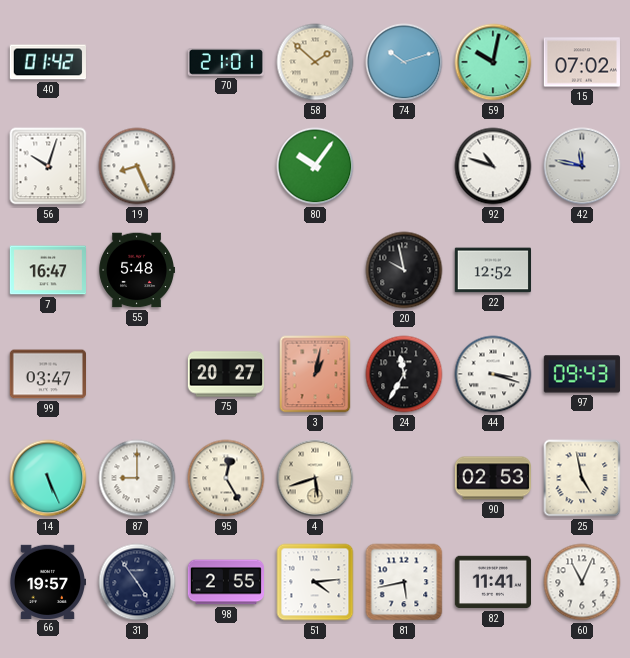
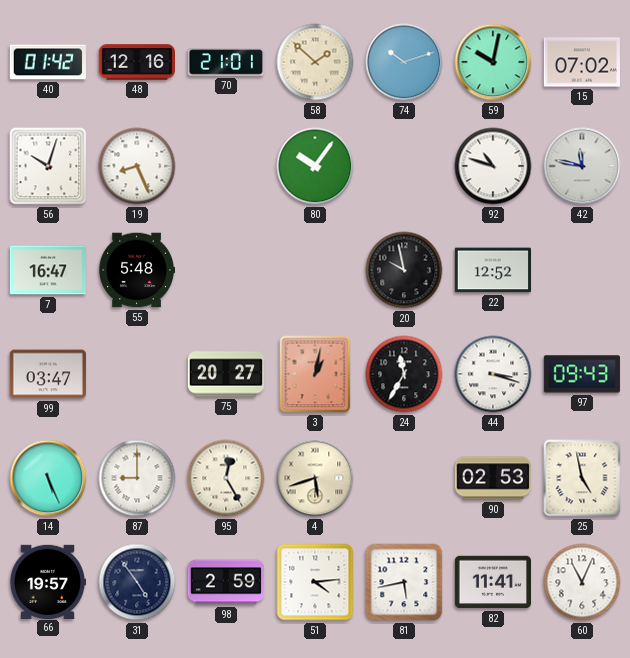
48: none -> 12:16
98: 2:55 -> 2:59
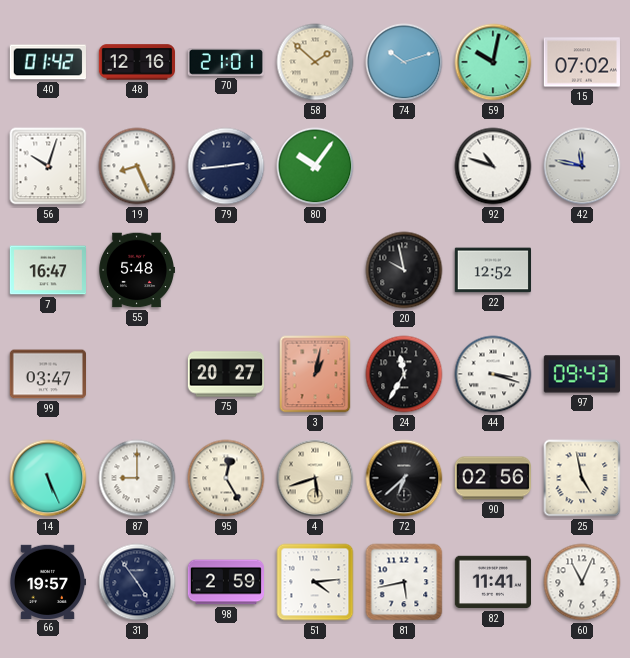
79: none -> 2:44
72: none -> 6:38
90: 02:53 -> 02:56
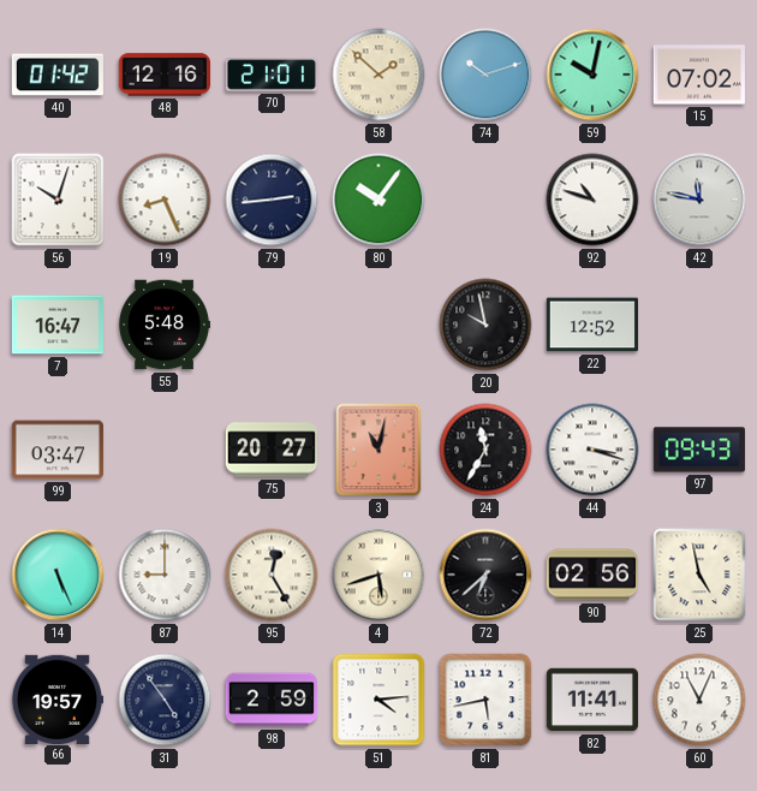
3: 1:02 -> 11:02
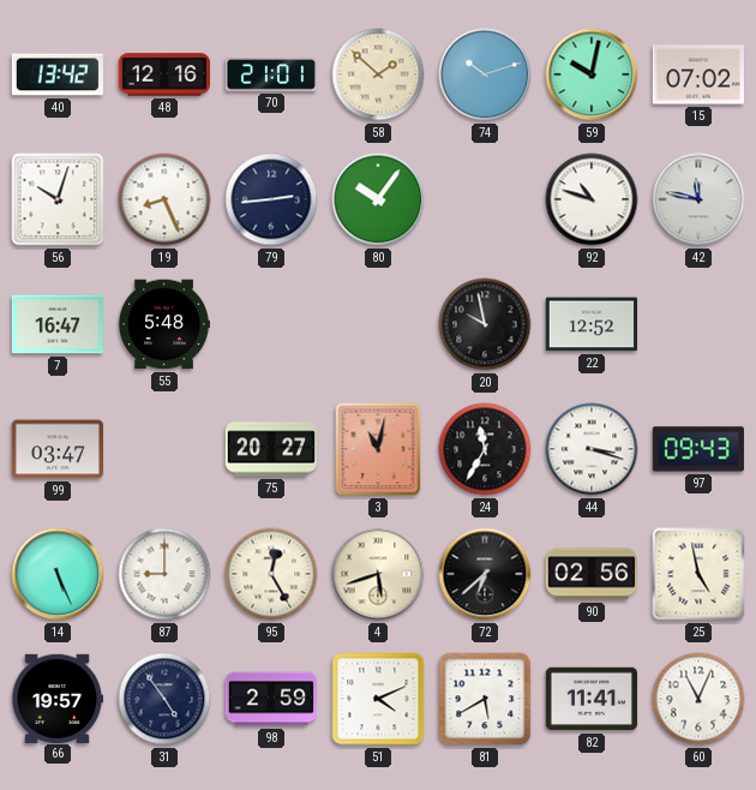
40: 01:42 -> 13:42
51: 4:14 -> 4:11
81: 5:43 -> 5:40
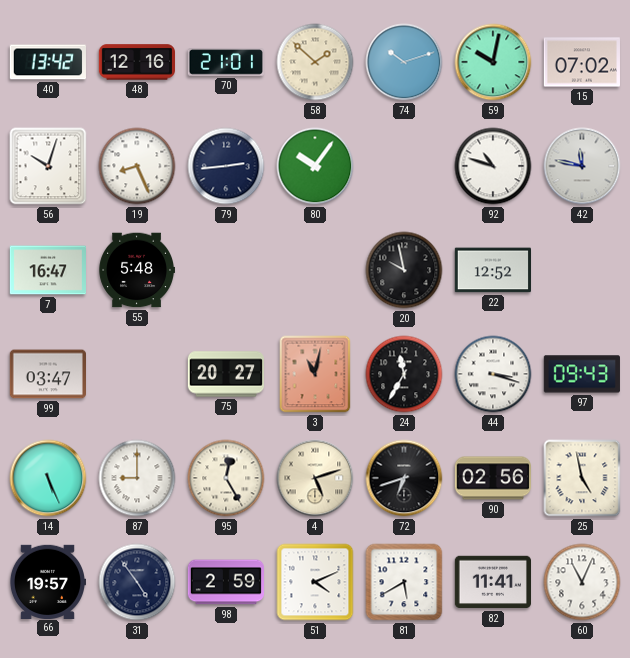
4: 5:42 -> 5:12
72: 6:38 -> 6:42
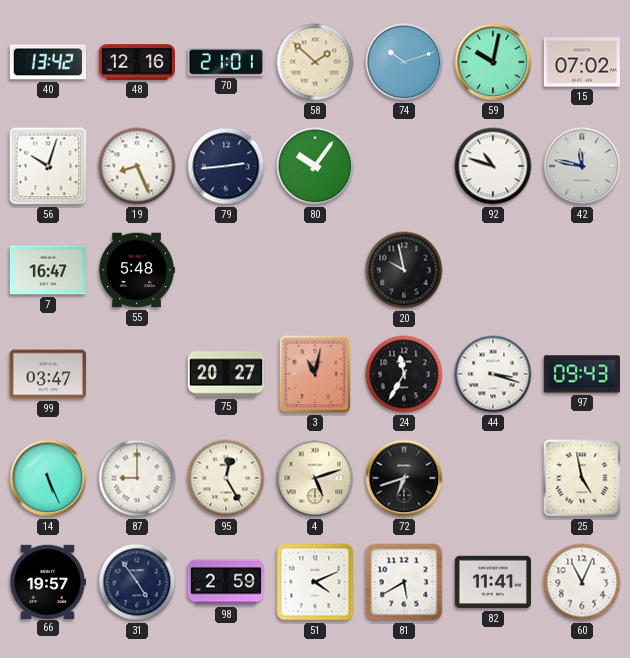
22: 12:52 -> none
90: 02:56 -> none
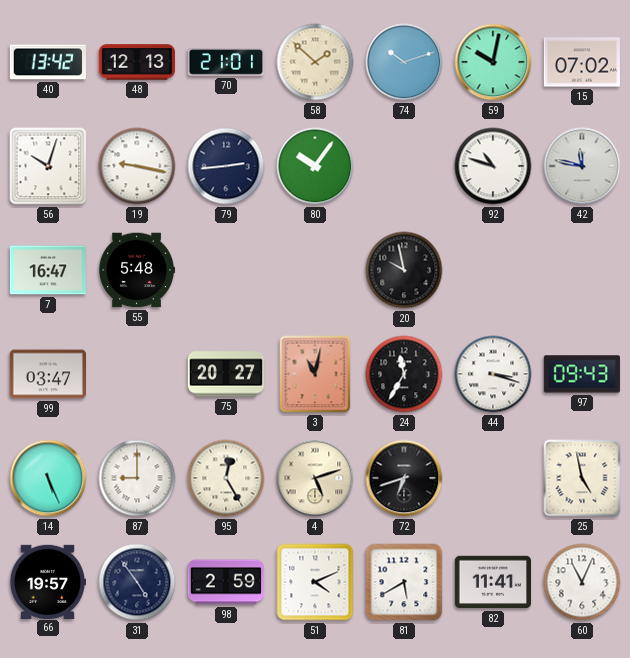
48: 12:16 -> 12:13
19: 8:26 -> 9:17
